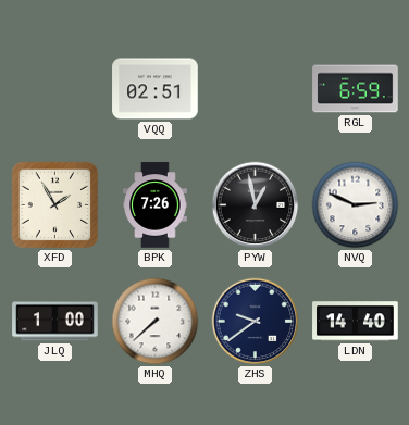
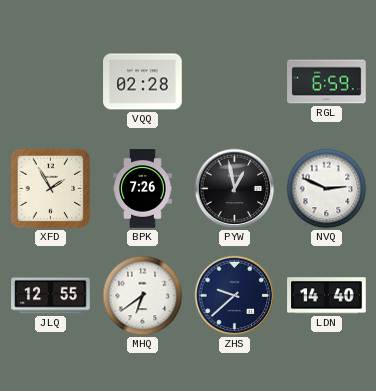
VQQ: 02:51 -> 02:28
JLQ: 1:00 -> 12:55
MHQ: 7:38 -> 6:39
ZHS: 9:39 -> 9:38
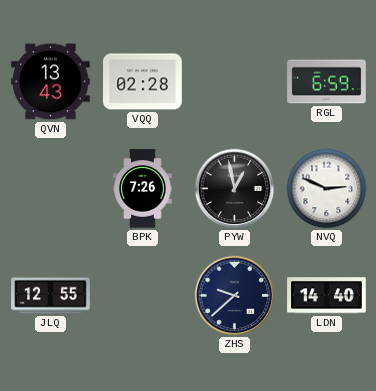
QVN: none -> 13:43
XFD: 1:55 -> none
MHQ: 6:39 -> none
